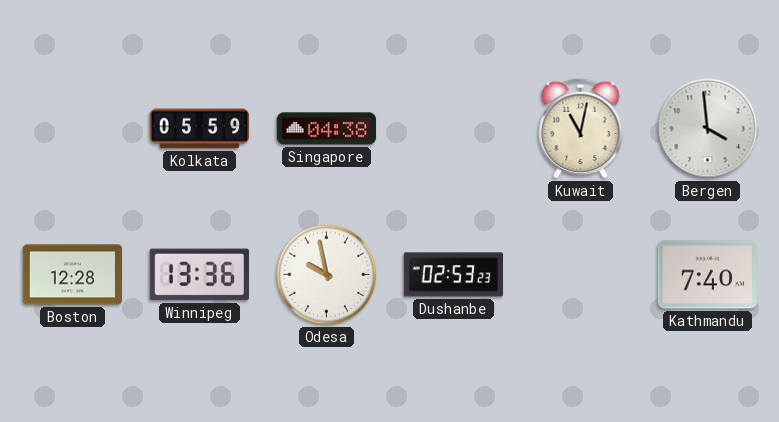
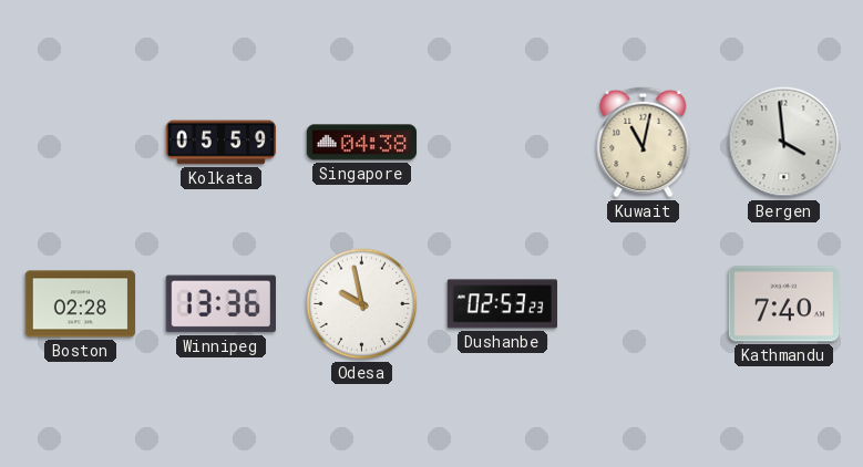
Boston: 12:28 -> 02:28
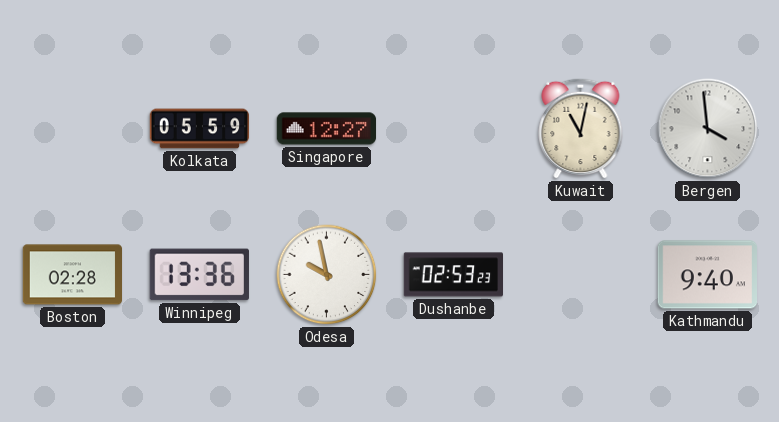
Singapore: 04:38 -> 12:27
Kathmandu: 7:40 -> 9:40
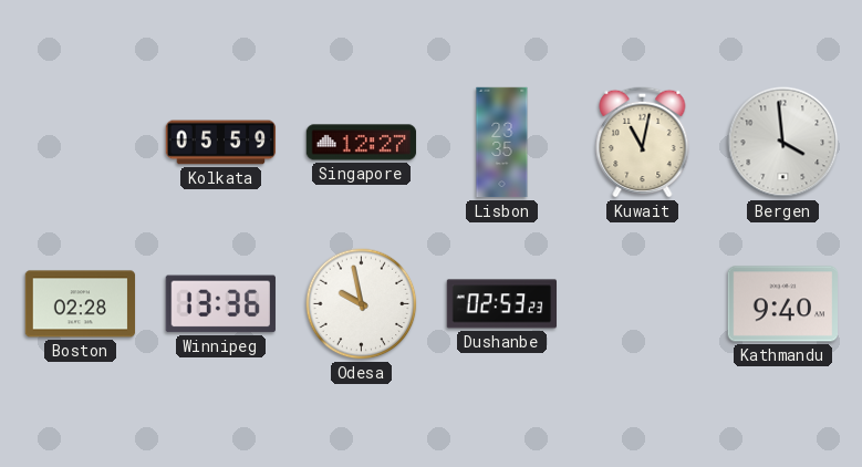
Lisbon: none -> 23:35
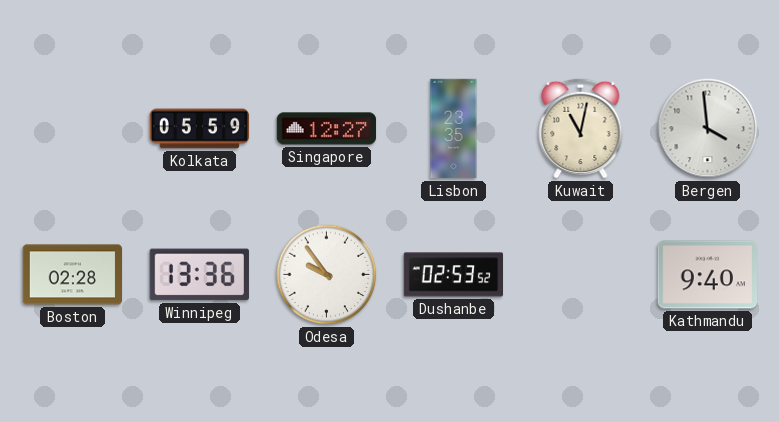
Odesa: 9:58 -> 9:54
Dushanbe: 02:53:23 -> 02:53:52
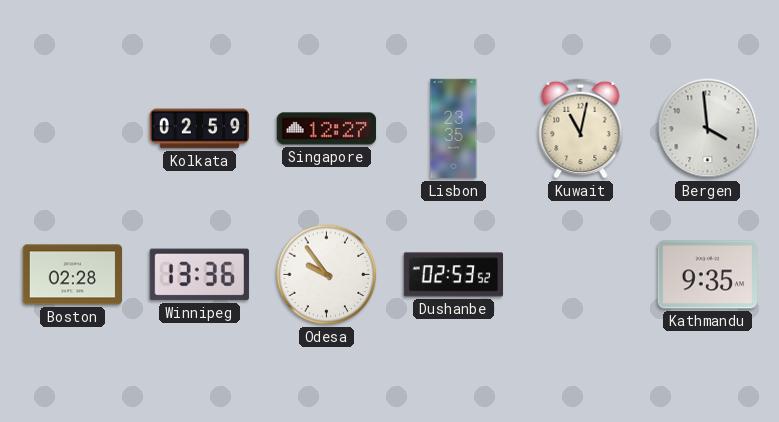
Kolkata: 05:59 -> 02:59
Kathmandu: 9:40 -> 9:35
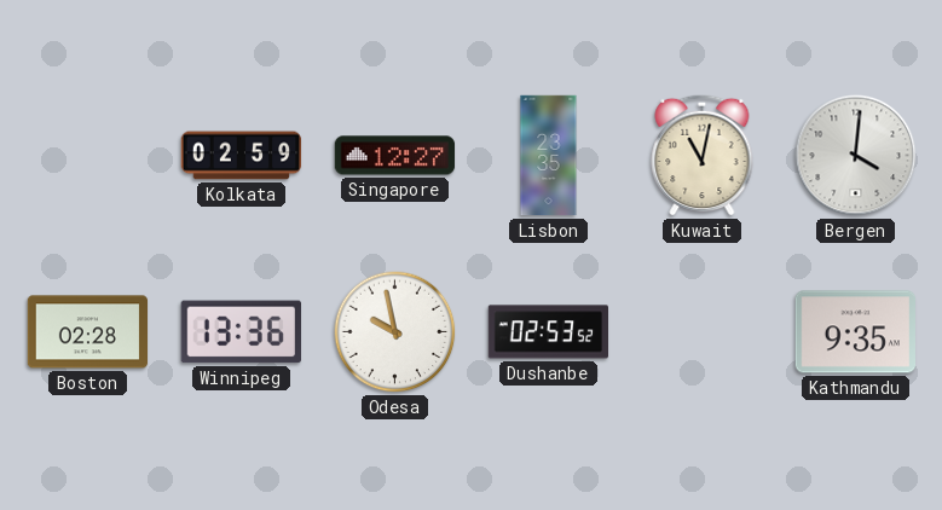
Bergen: 3:59 -> 4:01
Odesa: 9:54 -> 9:58
